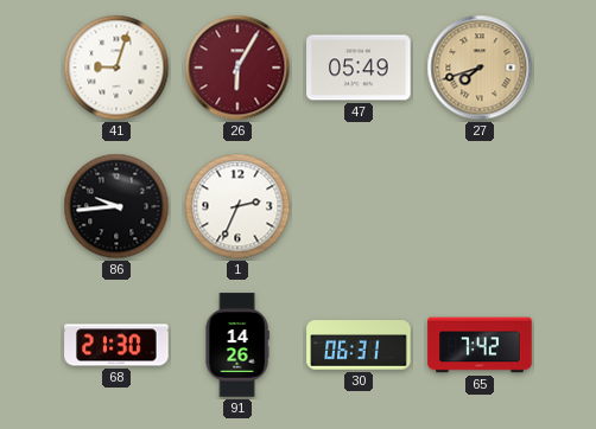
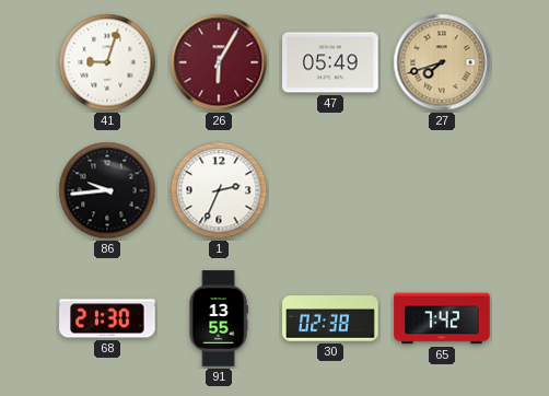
91: 14:26 -> 13:55
30: 06:31 -> 02:38
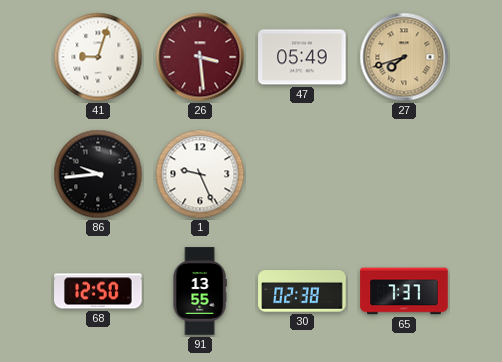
26: 6:05 -> 3:29
1: 2:34 -> 9:26
68: 21:30 -> 12:50
65: 7:42 -> 7:37
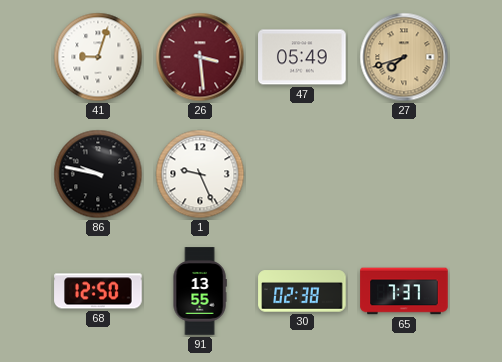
86: 9:44 -> 9:47
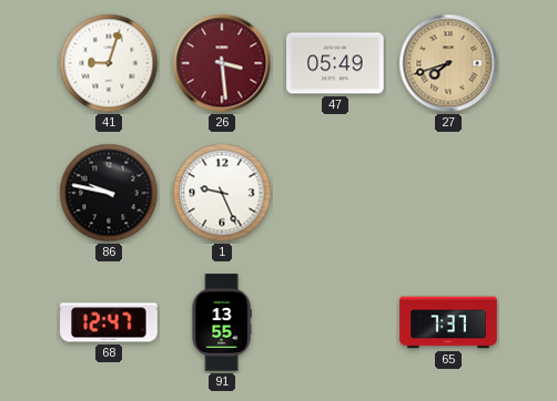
68: 12:50 -> 12:47
30: 02:38 -> none
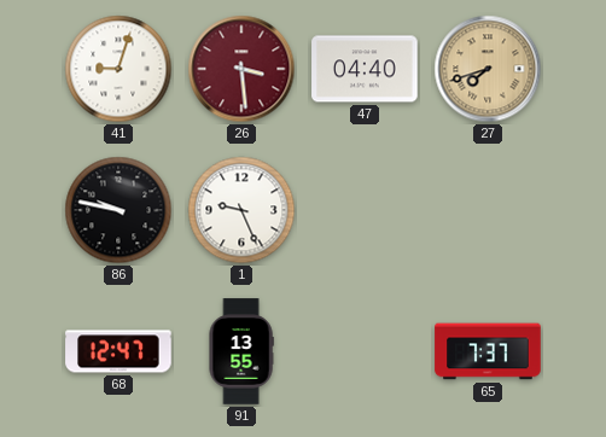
47: 05:49 -> 04:40
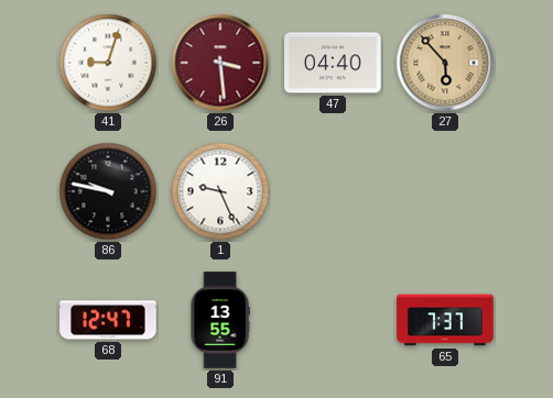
27: 7:42 -> 5:53
